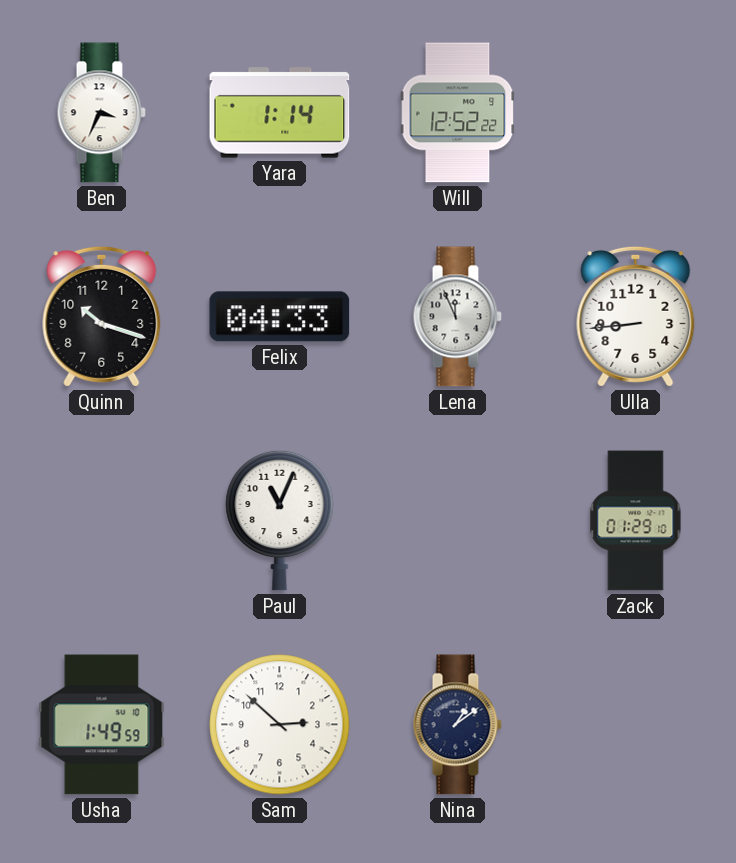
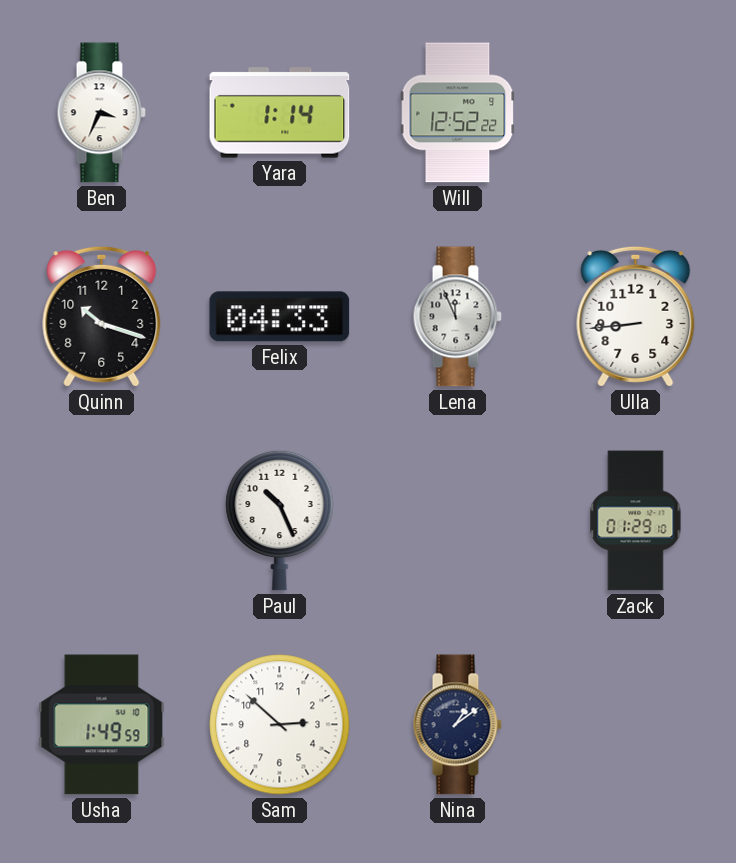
Paul: 11:04 -> 10:26
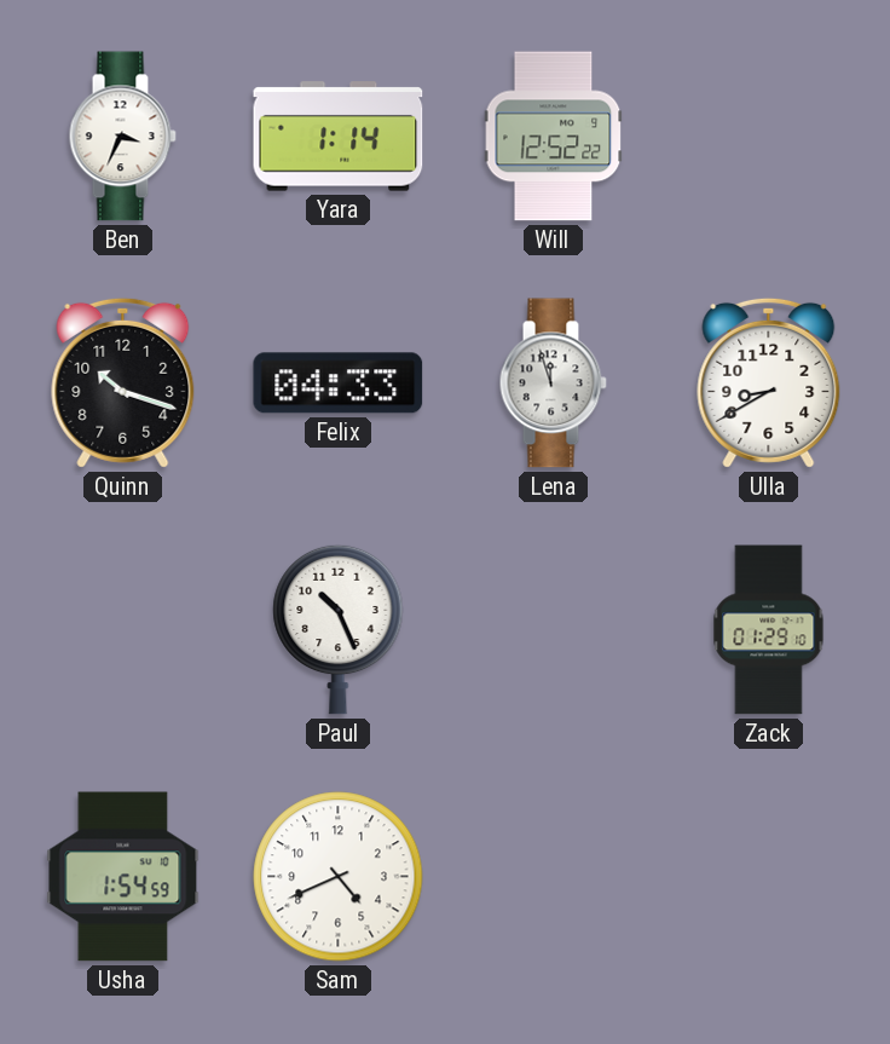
Lena: 11:56 -> 11:57
Ulla: 8:44 -> 8:40
Usha: 1:49 -> 1:54
Sam: 2:52 -> 4:41
Nina: 1:09 -> none
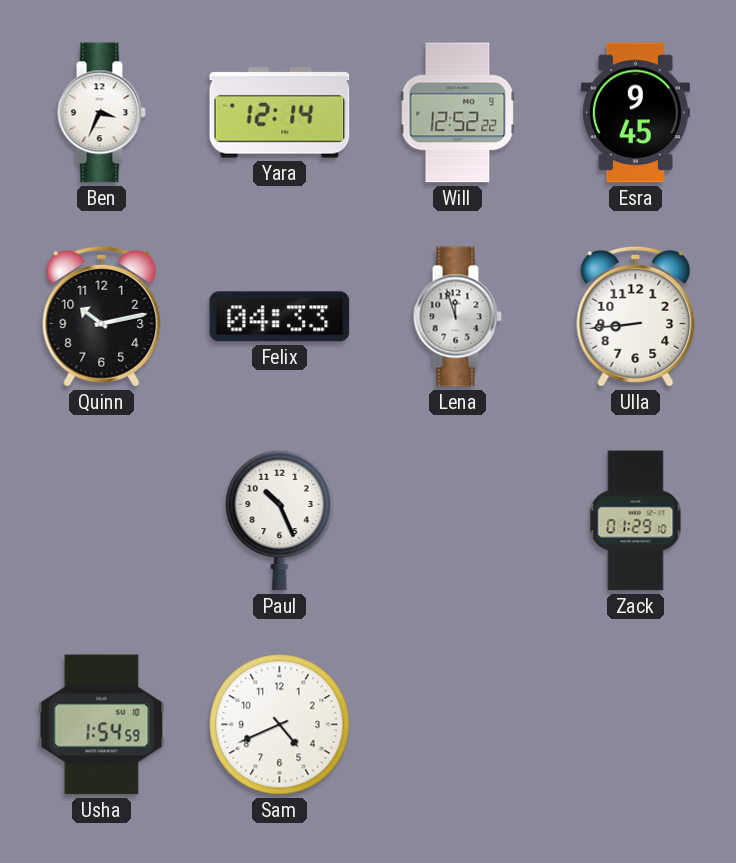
Yara: 1:14 -> 12:14
Esra: none -> 9:45
Quinn: 10:18 -> 10:13
Ulla: 8:40 -> 8:44
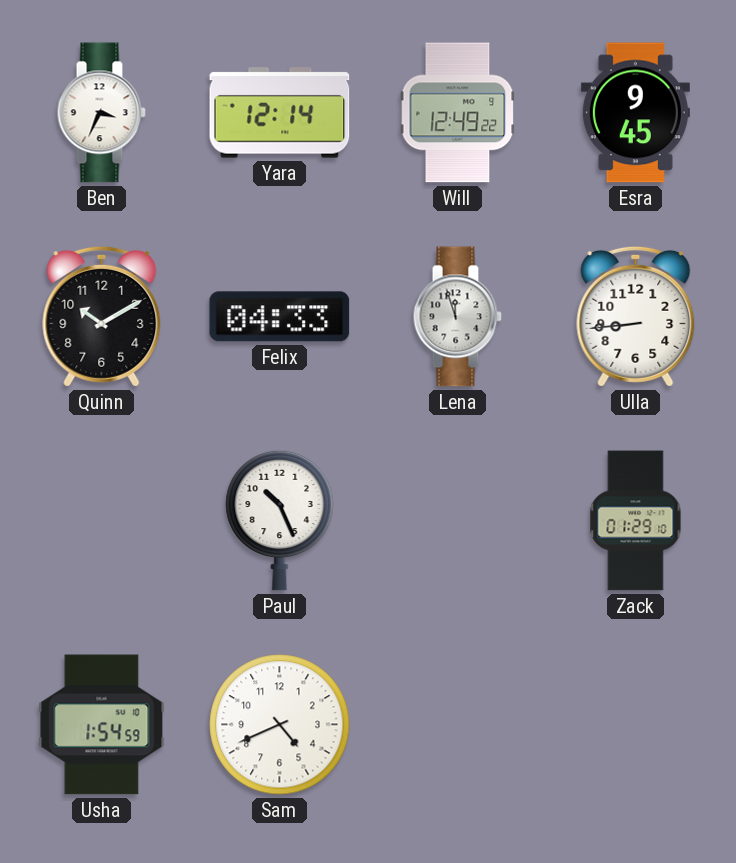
Will: 12:52 -> 12:49
Quinn: 10:13 -> 10:10
